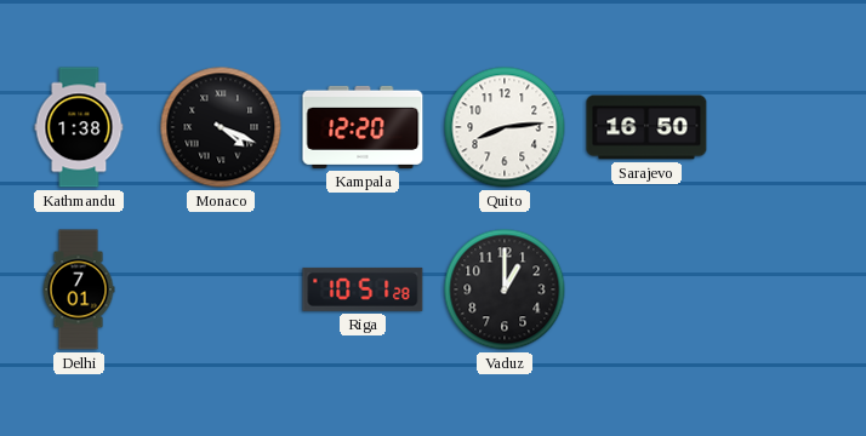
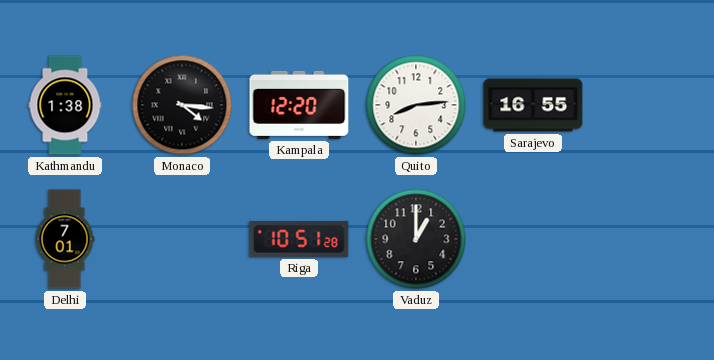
Monaco: 4:19 -> 4:16
Sarajevo: 16:50 -> 16:55
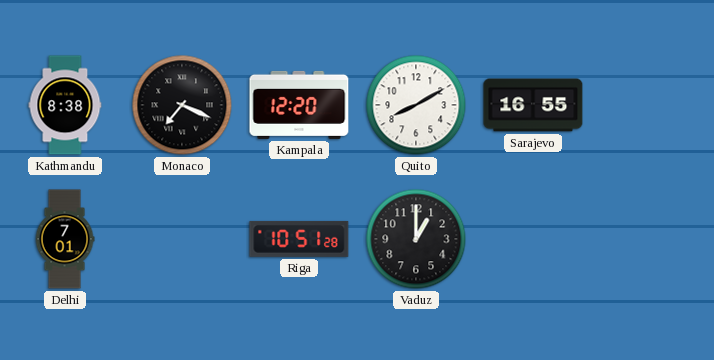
Kathmandu: 1:38 -> 8:38
Monaco: 4:16 -> 7:19
Quito: 8:14 -> 8:10
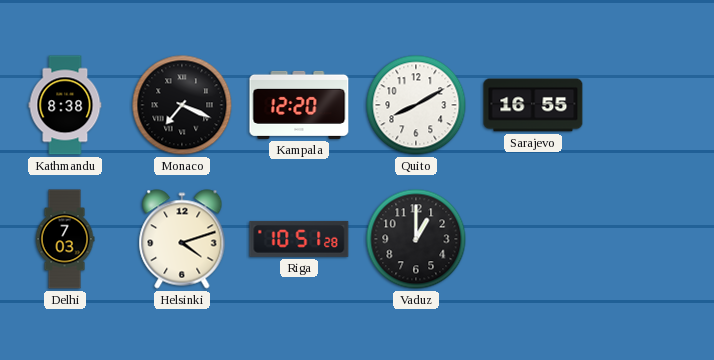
Delhi: 7:01 -> 7:03
Helsinki: none -> 4:12
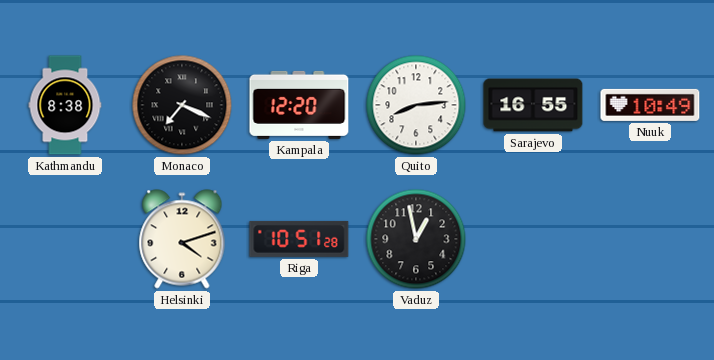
Quito: 8:10 -> 8:14
Nuuk: none -> 10:49
Delhi: 7:03 -> none
Vaduz: 1:00 -> 12:58
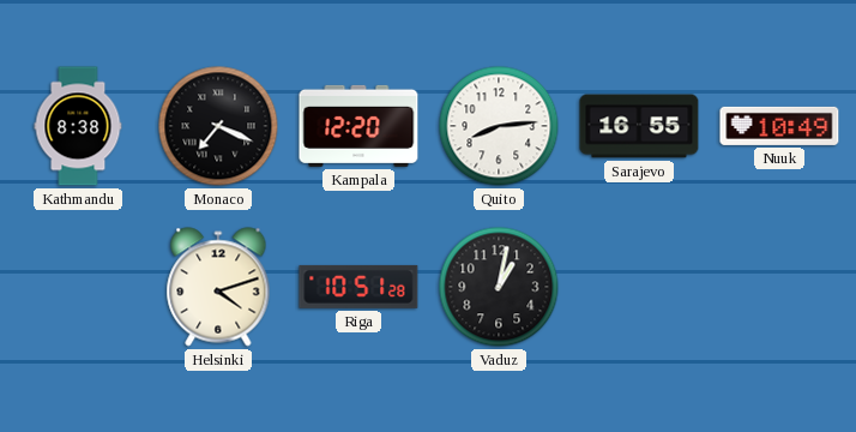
Vaduz: 12:58 -> 1:02
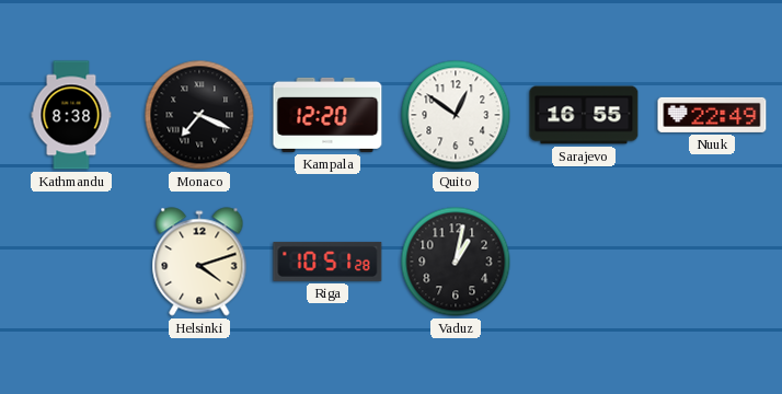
Quito: 8:14 -> 12:51
Nuuk: 10:49 -> 22:49
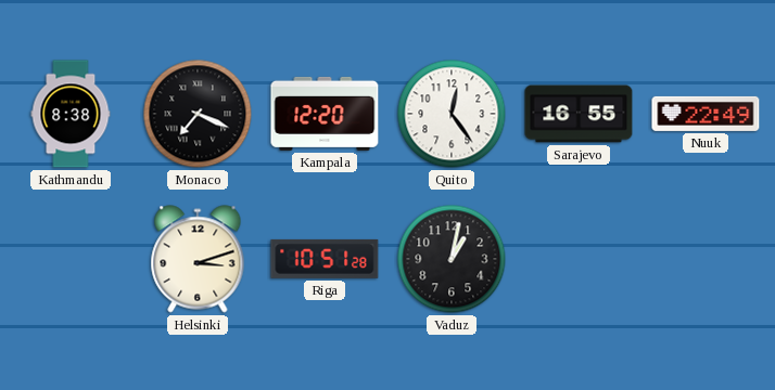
Quito: 12:51 -> 12:24
Helsinki: 4:12 -> 3:12
